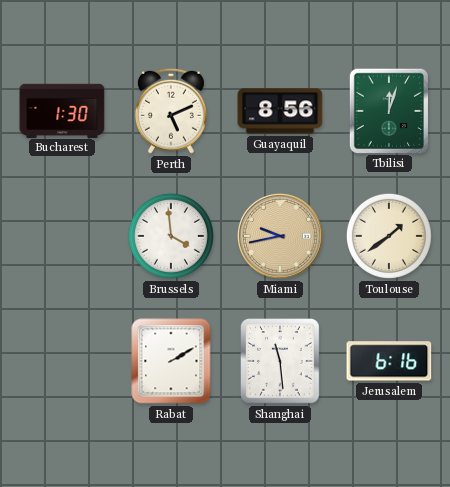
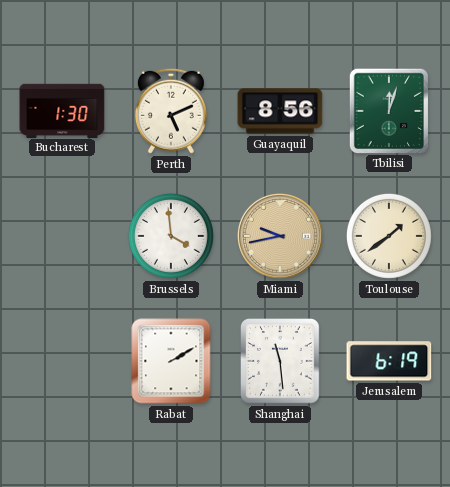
Jerusalem: 6:16 -> 6:19
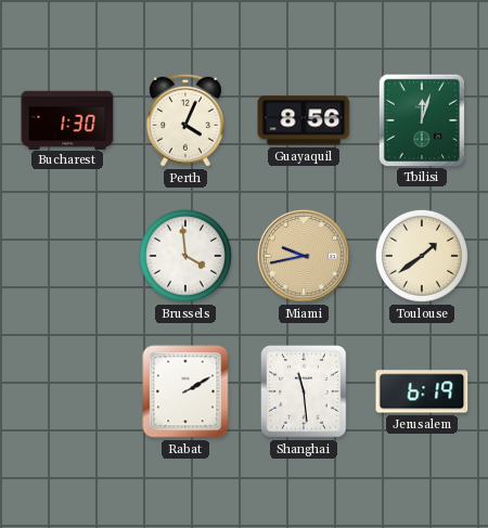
Perth: 5:11 -> 4:04
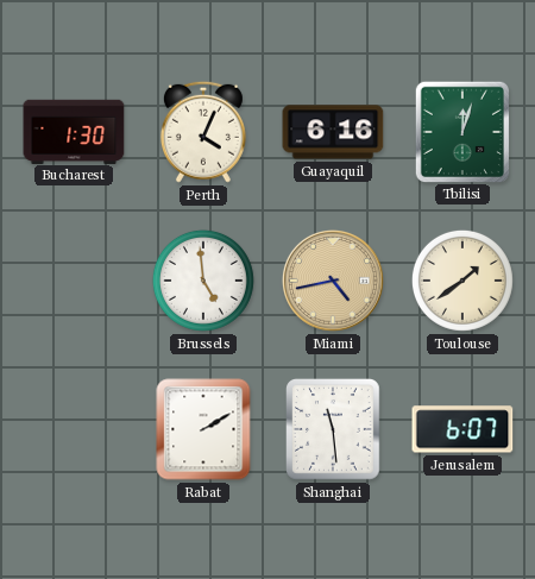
Guayaquil: 8:56 -> 6:16
Brussels: 3:59 -> 4:59
Miami: 9:43 -> 4:43
Jerusalem: 6:19 -> 6:07
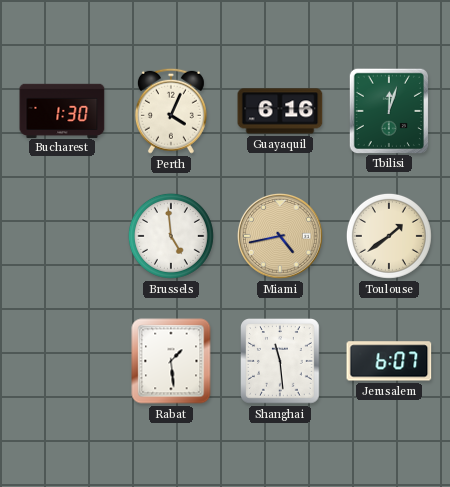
Rabat: 2:10 -> 1:29
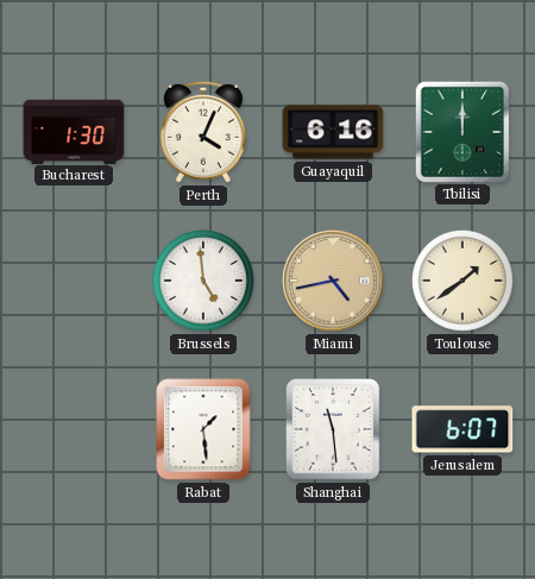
Tbilisi: 12:03 -> 12:00
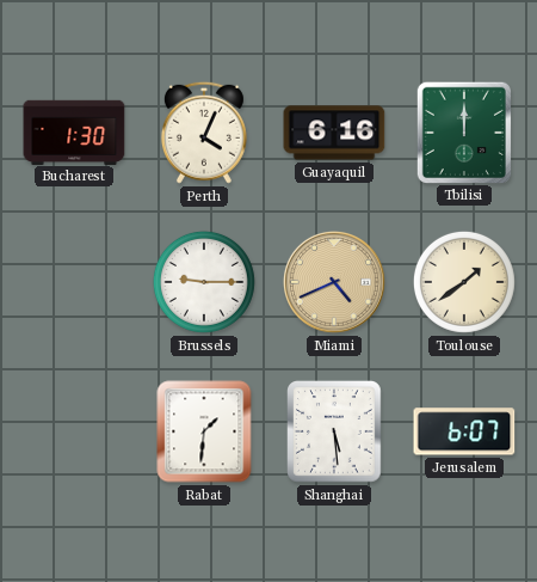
Brussels: 4:59 -> 9:15
Miami: 4:43 -> 4:41
Rabat: 1:29 -> 1:31
Shanghai: 11:29 -> 5:29
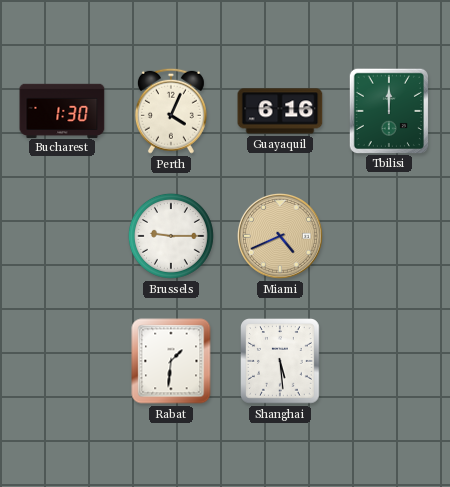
Toulouse: 1:39 -> none
Jerusalem: 6:07 -> none
